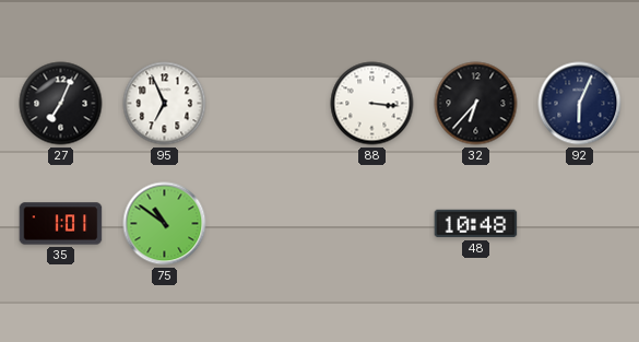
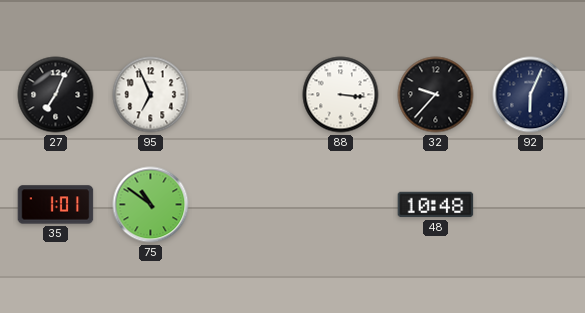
32: 6:37 -> 9:37
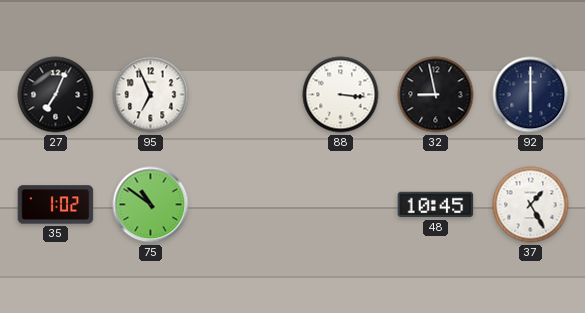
32: 9:37 -> 8:58
92: 6:04 -> 6:00
35: 1:01 -> 1:02
48: 10:48 -> 10:45
37: none -> 1:25
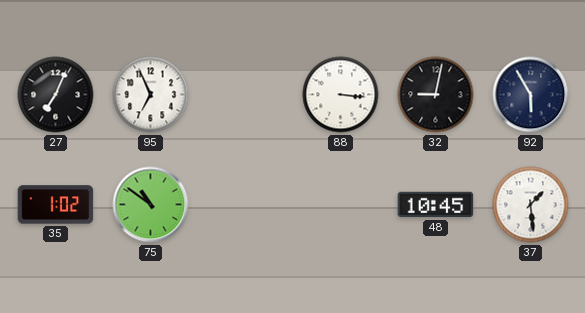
32: 8:58 -> 9:02
92: 6:00 -> 5:55
37: 1:25 -> 1:29
